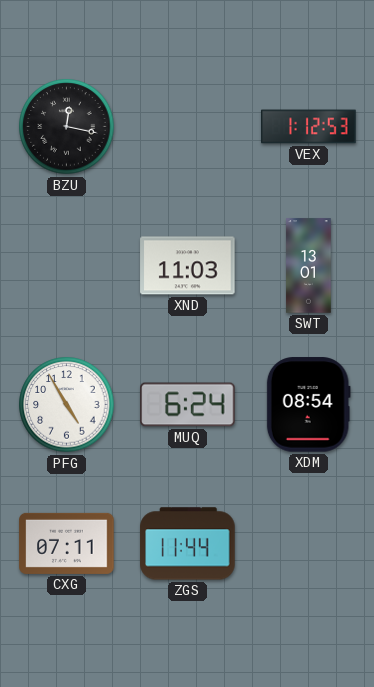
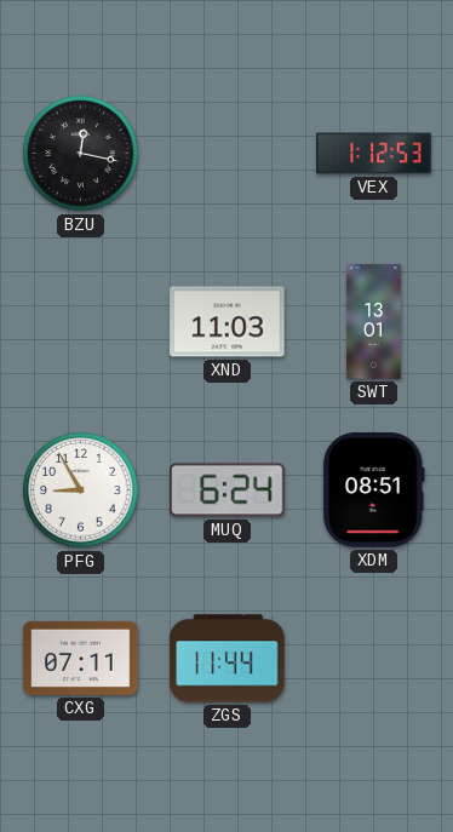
PFG: 4:55 -> 8:55
XDM: 08:54 -> 08:51
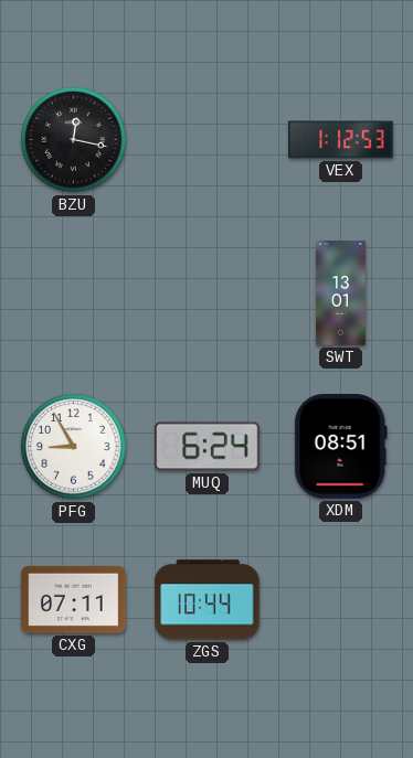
XND: 11:03 -> none
ZGS: 11:44 -> 10:44
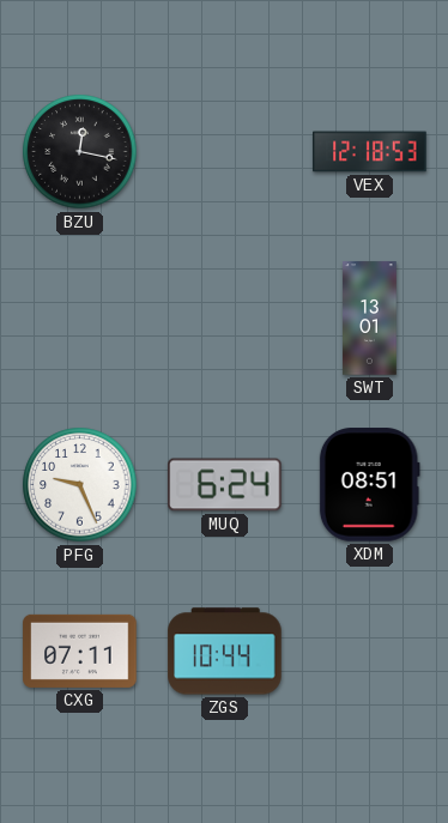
VEX: 1:12 -> 12:18
PFG: 8:55 -> 9:26
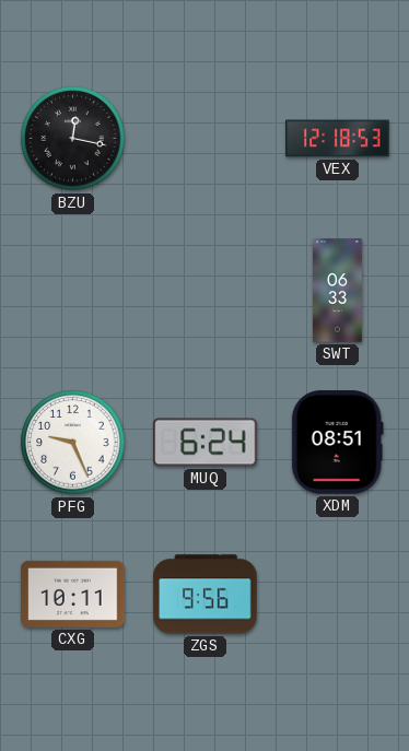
SWT: 13:01 -> 06:33
CXG: 07:11 -> 10:11
ZGS: 10:44 -> 9:56
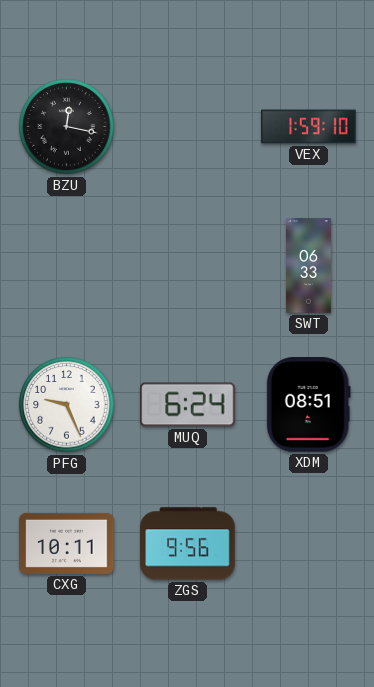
VEX: 12:18 -> 1:59
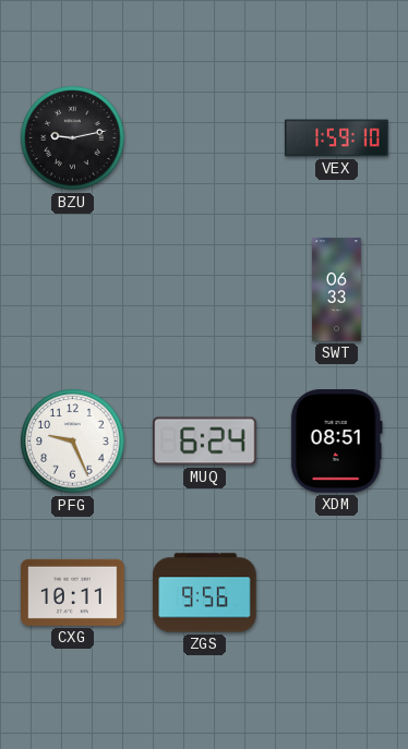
BZU: 12:17 -> 9:13
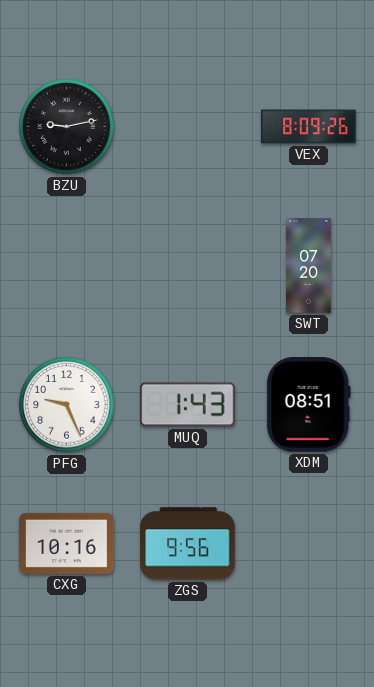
VEX: 1:59 -> 8:09
SWT: 06:33 -> 07:20
MUQ: 6:24 -> 1:43
CXG: 10:11 -> 10:16
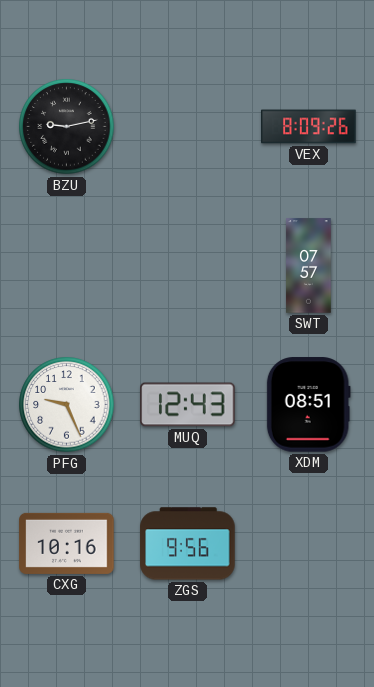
SWT: 07:20 -> 07:57
MUQ: 1:43 -> 12:43
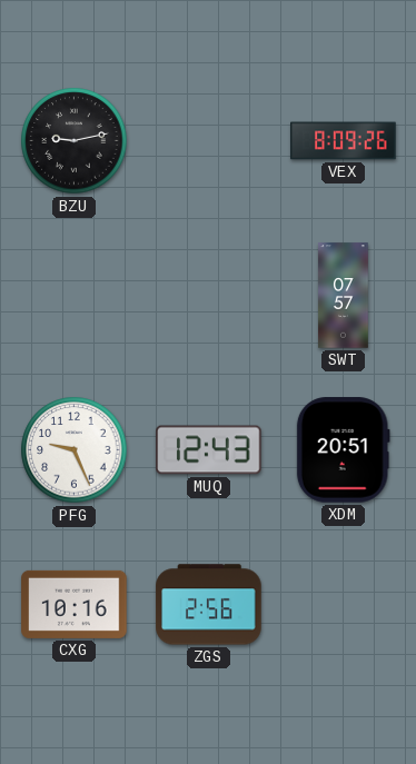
XDM: 08:51 -> 20:51
ZGS: 9:56 -> 2:56
